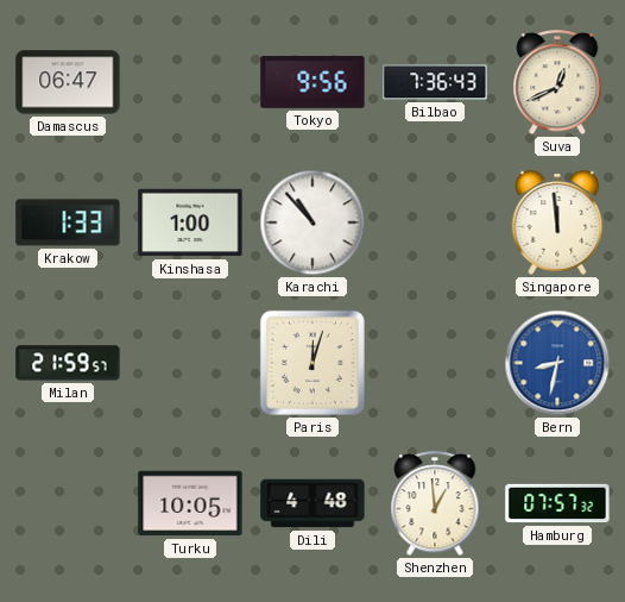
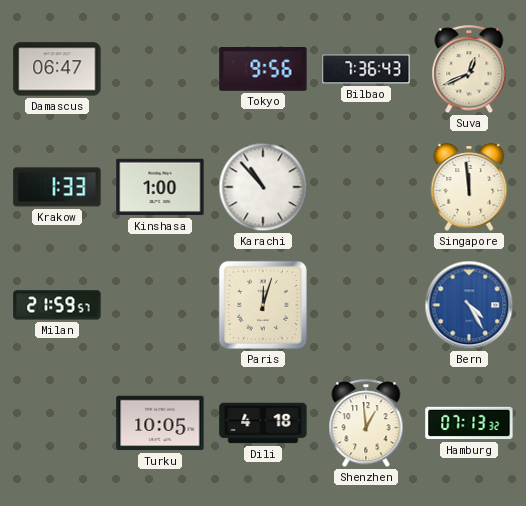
Bern: 8:32 -> 4:25
Dili: 4:48 -> 4:18
Hamburg: 07:57 -> 07:13
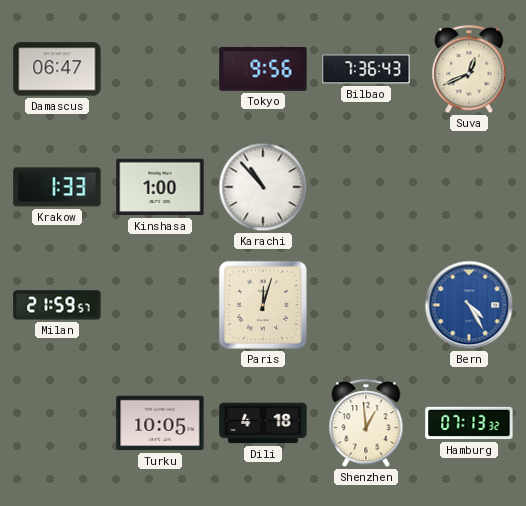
Singapore: 11:59 -> none
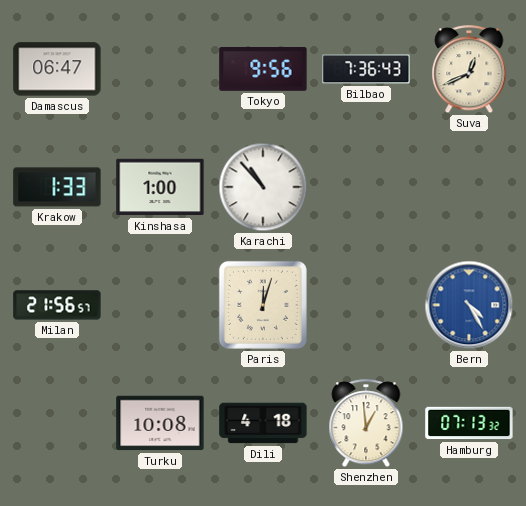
Milan: 21:59 -> 21:56
Turku: 10:05 -> 10:08
